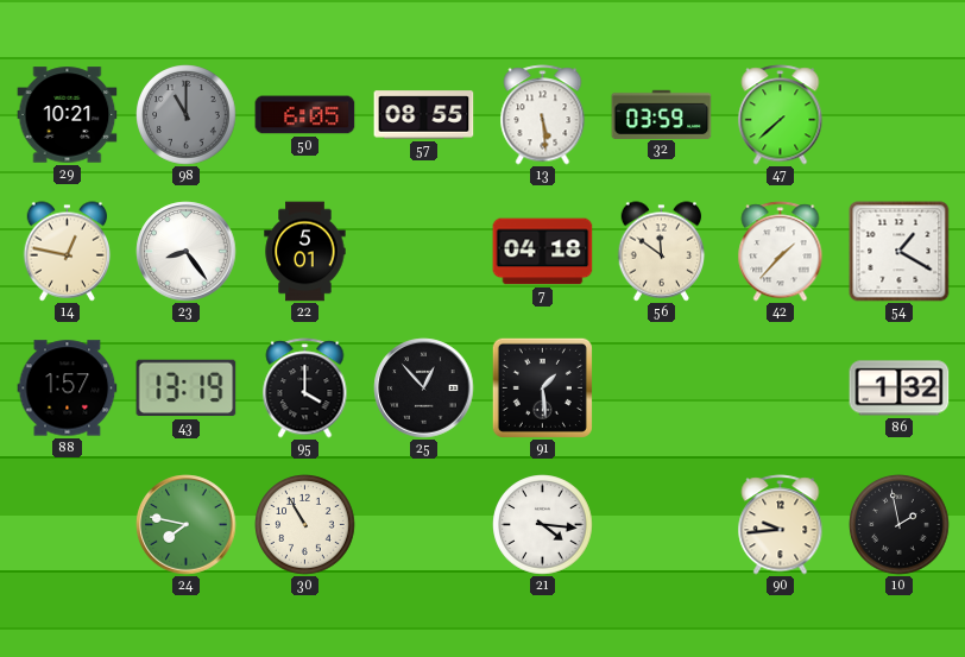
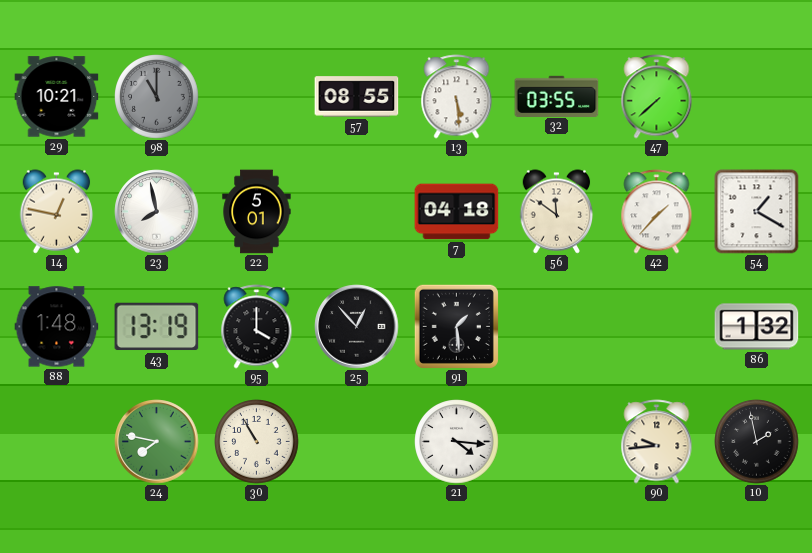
50: 6:05 -> none
32: 03:59 -> 03:55
23: 8:24 -> 7:58
88: 1:57 -> 1:48
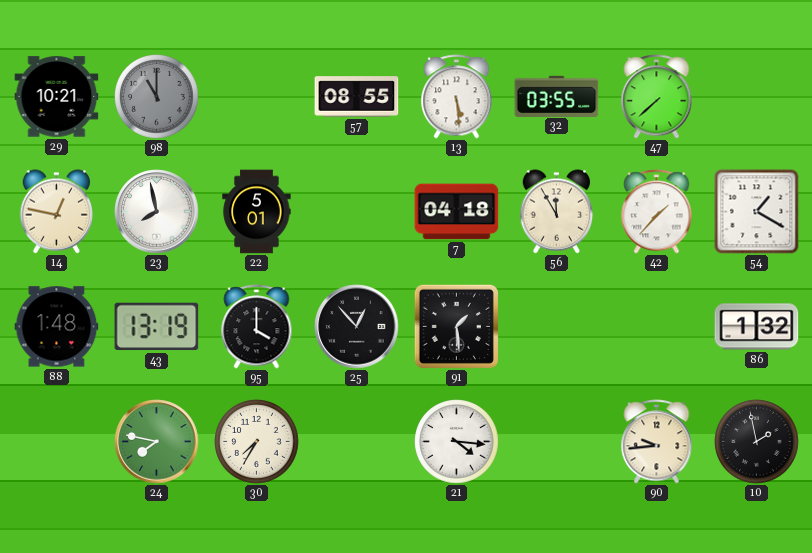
56: 11:51 -> 11:55
30: 10:55 -> 7:35
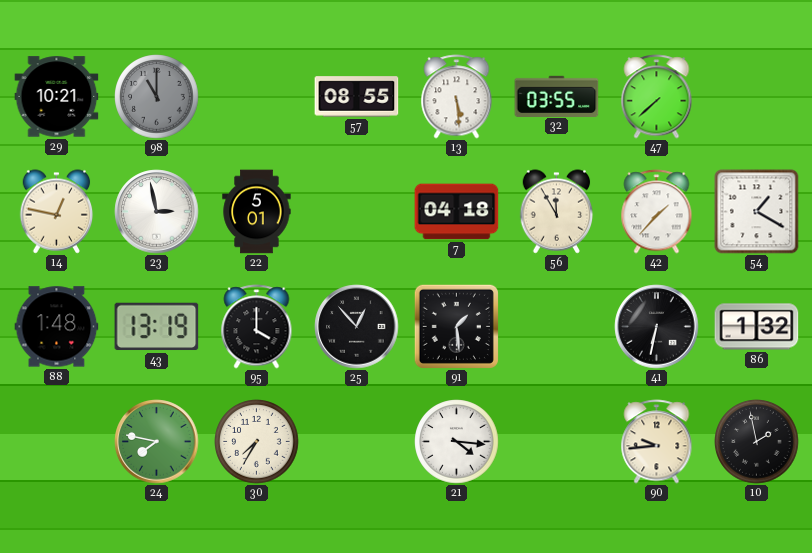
23: 7:58 -> 2:58
41: none -> 6:32
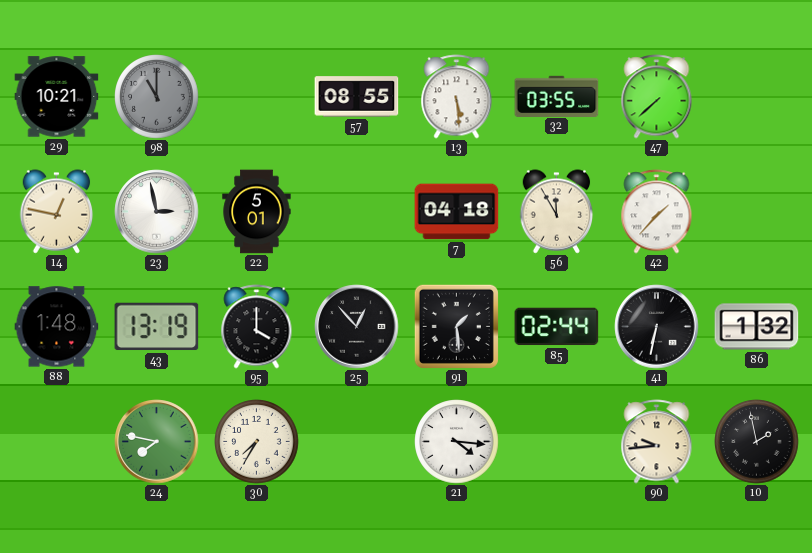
54: 1:20 -> none
85: none -> 02:44
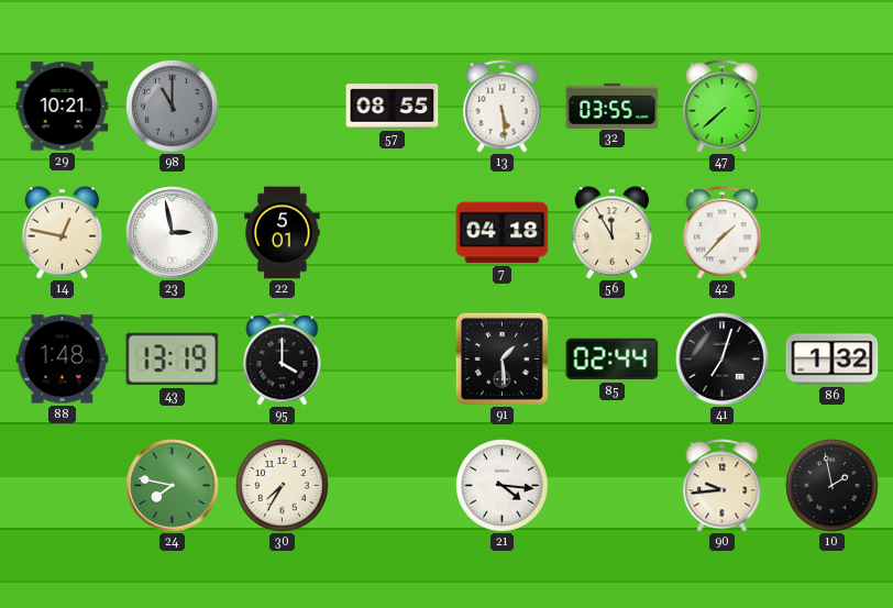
25: 12:53 -> none
41: 6:32 -> 7:03
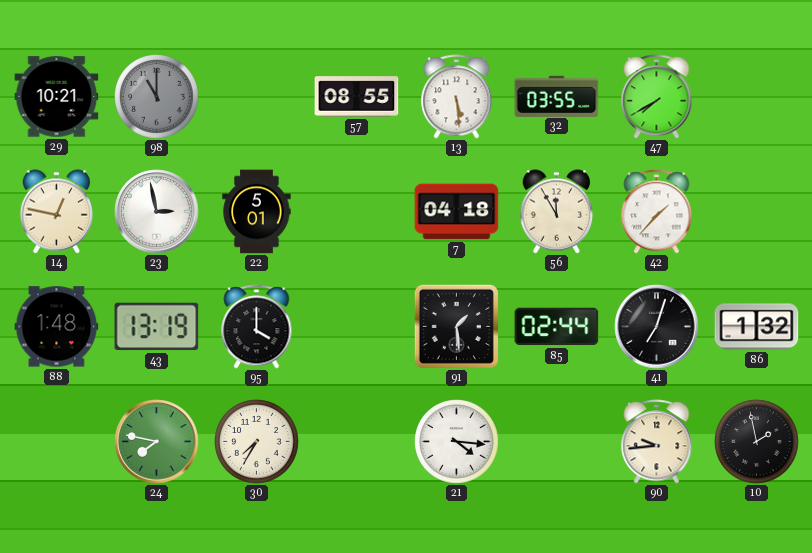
47: 7:38 -> 7:40
